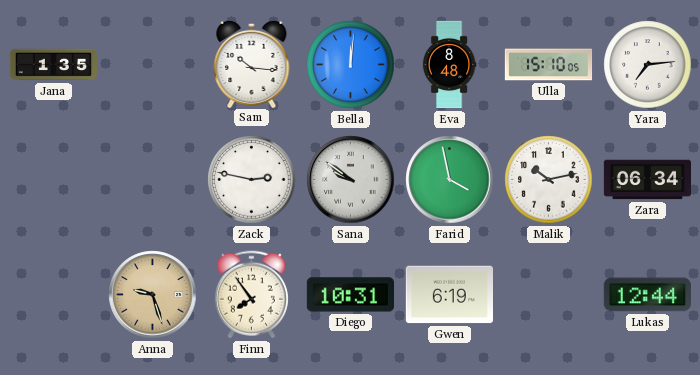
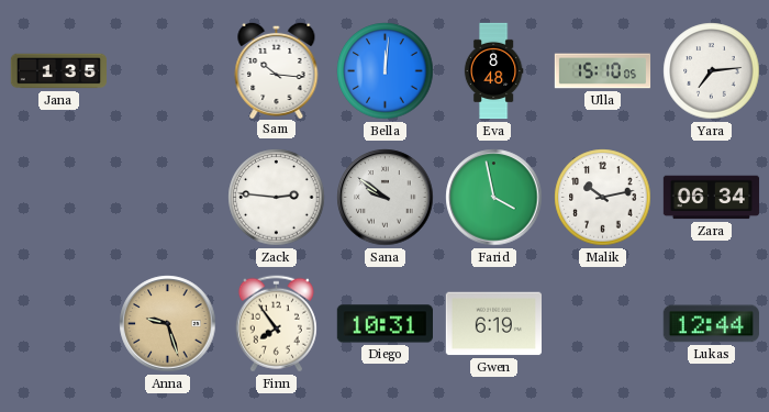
Zack: 2:47 -> 2:46
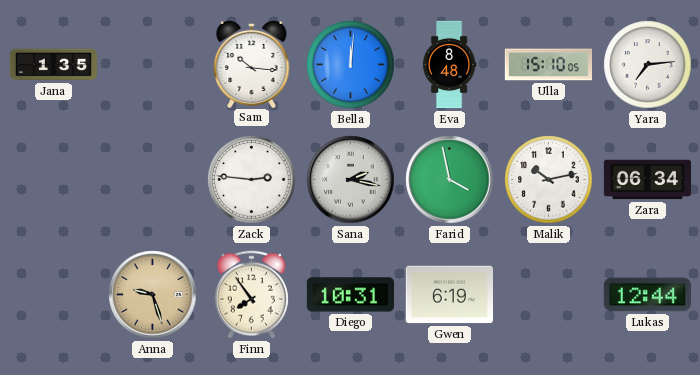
Sana: 9:51 -> 2:17
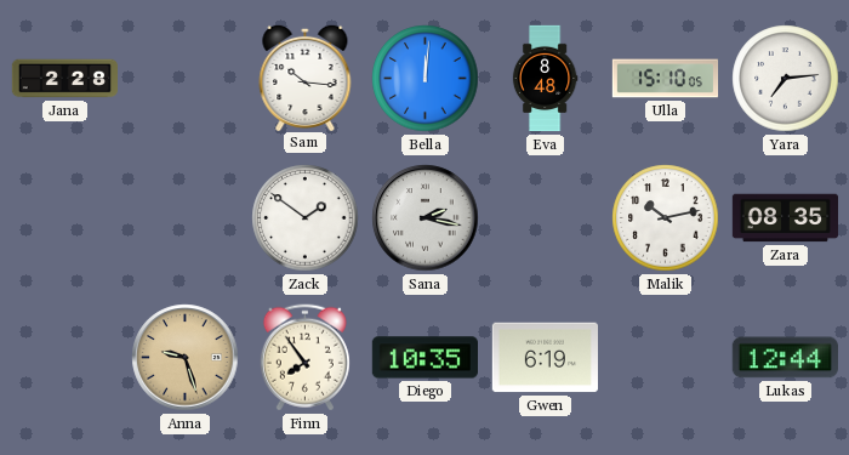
Jana: 1:35 -> 2:28
Zack: 2:46 -> 1:51
Farid: 3:58 -> none
Zara: 06:34 -> 08:35
Diego: 10:31 -> 10:35
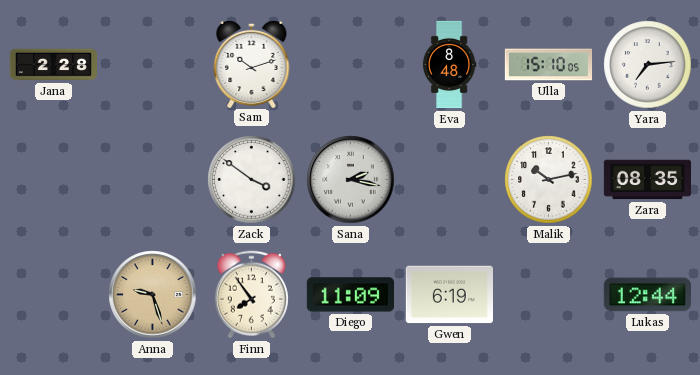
Sam: 10:16 -> 10:12
Bella: 12:01 -> none
Zack: 1:51 -> 3:51
Diego: 10:35 -> 11:09
